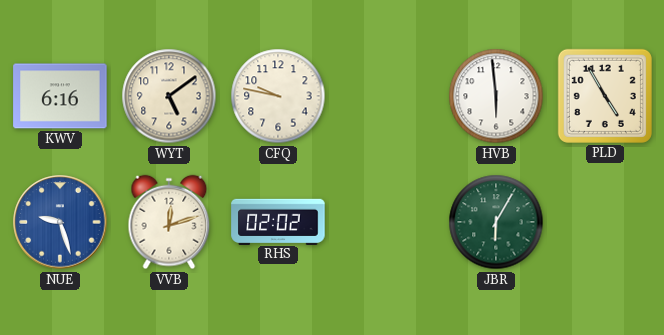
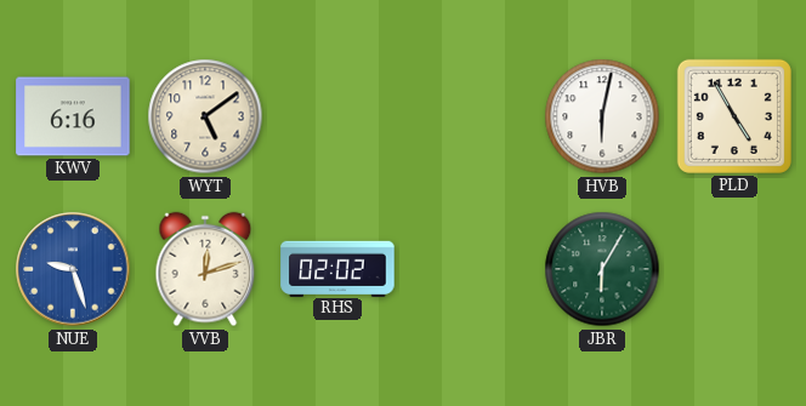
CFQ: 9:47 -> none
HVB: 5:59 -> 6:02
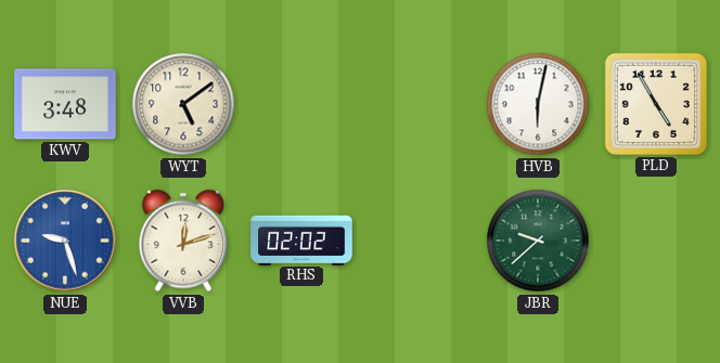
KWV: 6:16 -> 3:48
JBR: 6:05 -> 9:38
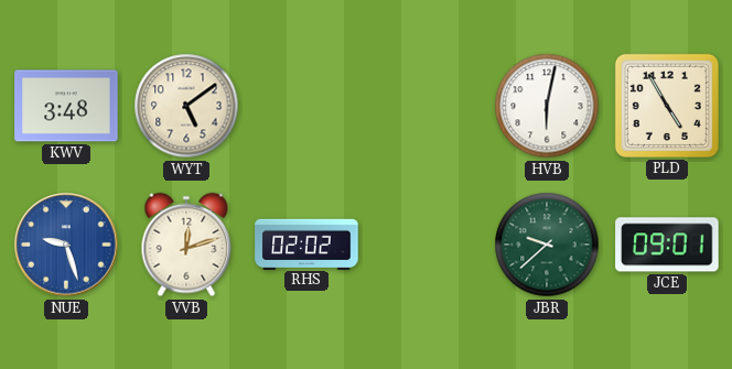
JCE: none -> 09:01
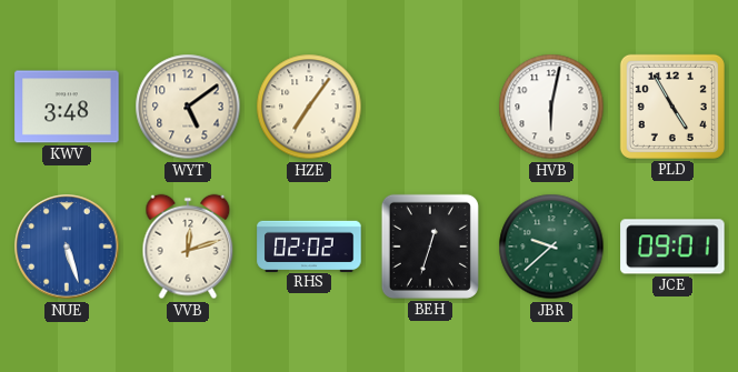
HZE: none -> 7:06
NUE: 9:27 -> 5:27
BEH: none -> 12:33
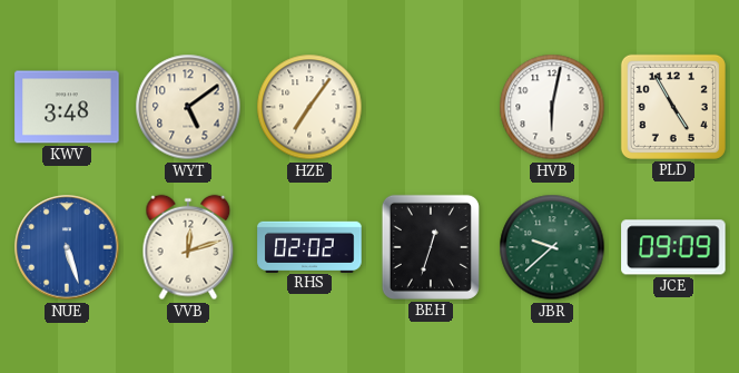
JCE: 09:01 -> 09:09
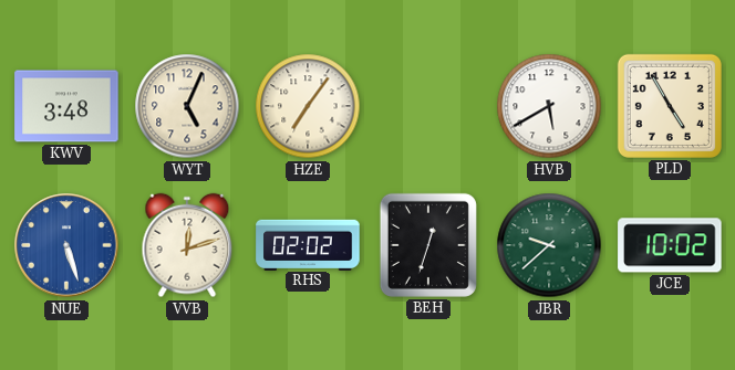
WYT: 5:09 -> 5:04
HVB: 6:02 -> 5:40
JCE: 09:09 -> 10:02
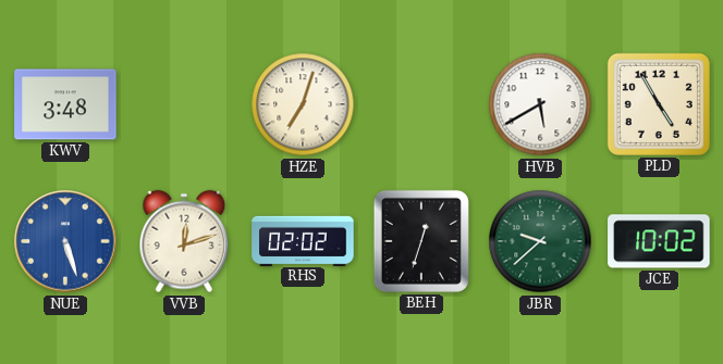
WYT: 5:04 -> none
HZE: 7:06 -> 7:03
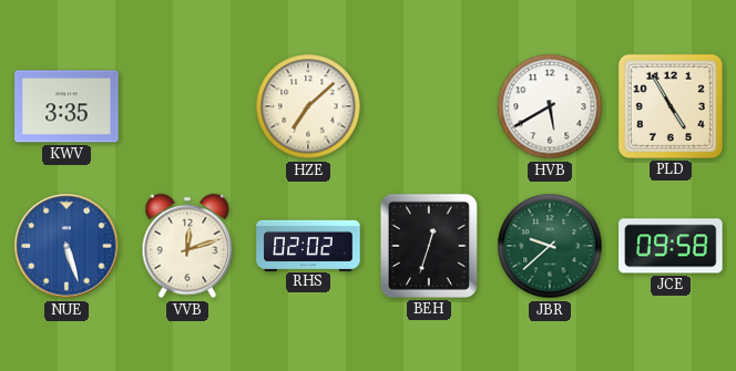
KWV: 3:48 -> 3:35
HZE: 7:03 -> 7:08
JCE: 10:02 -> 09:58
